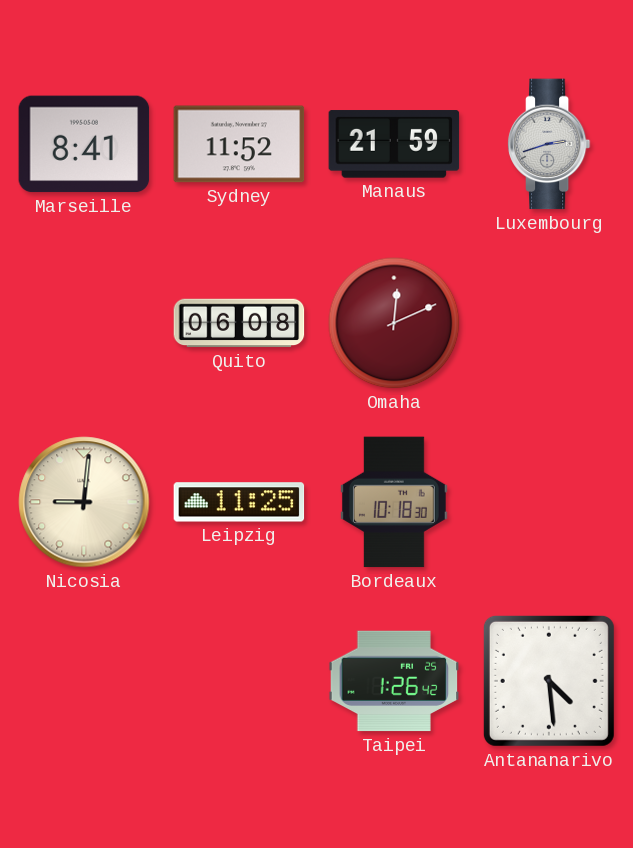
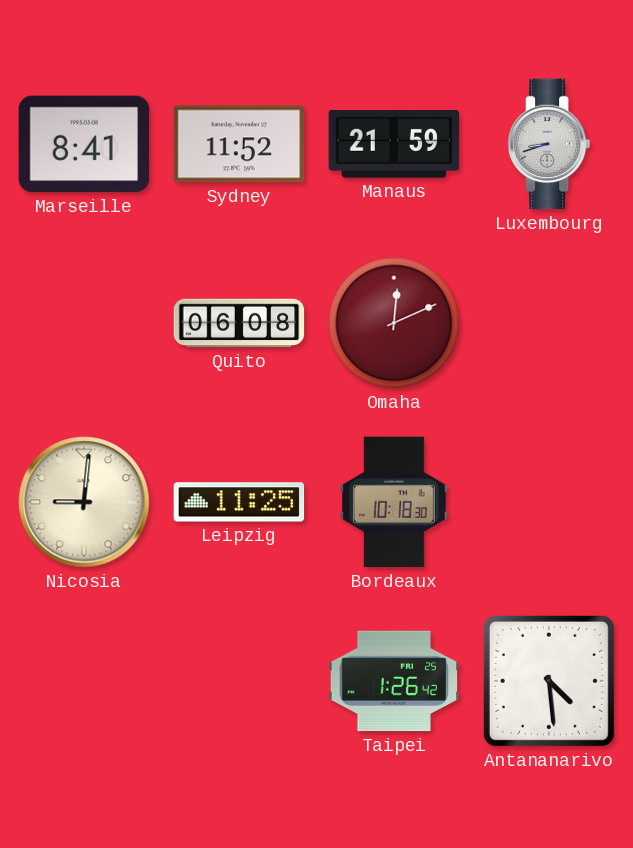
Luxembourg: 2:42 -> 8:42
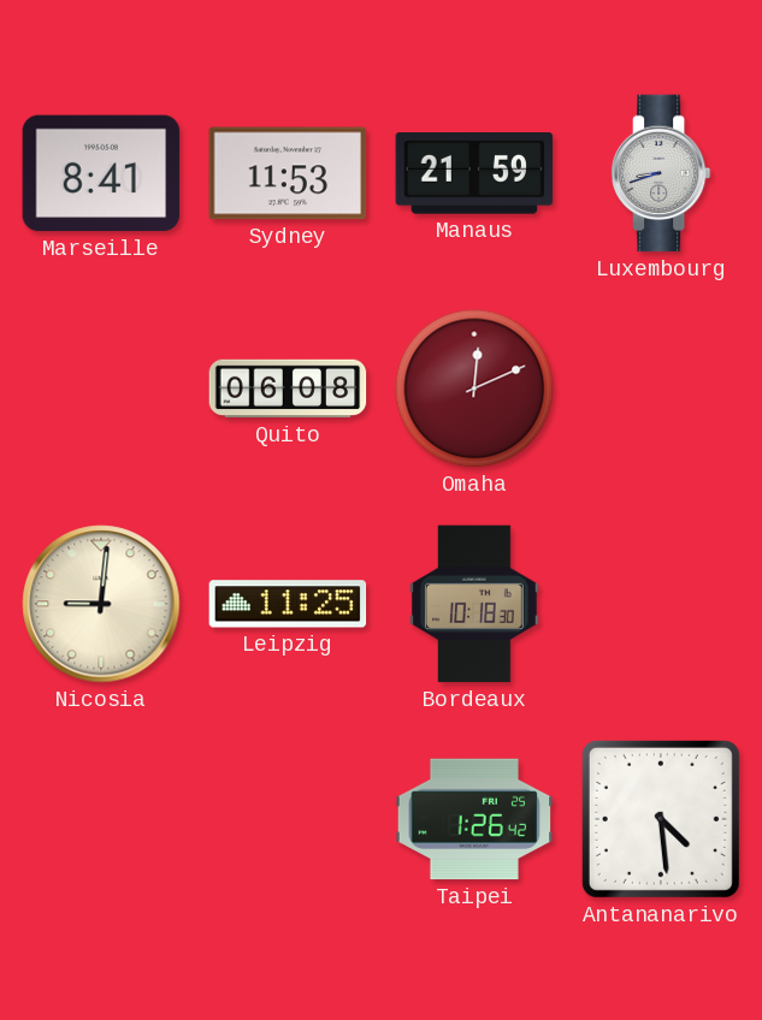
Sydney: 11:52 -> 11:53
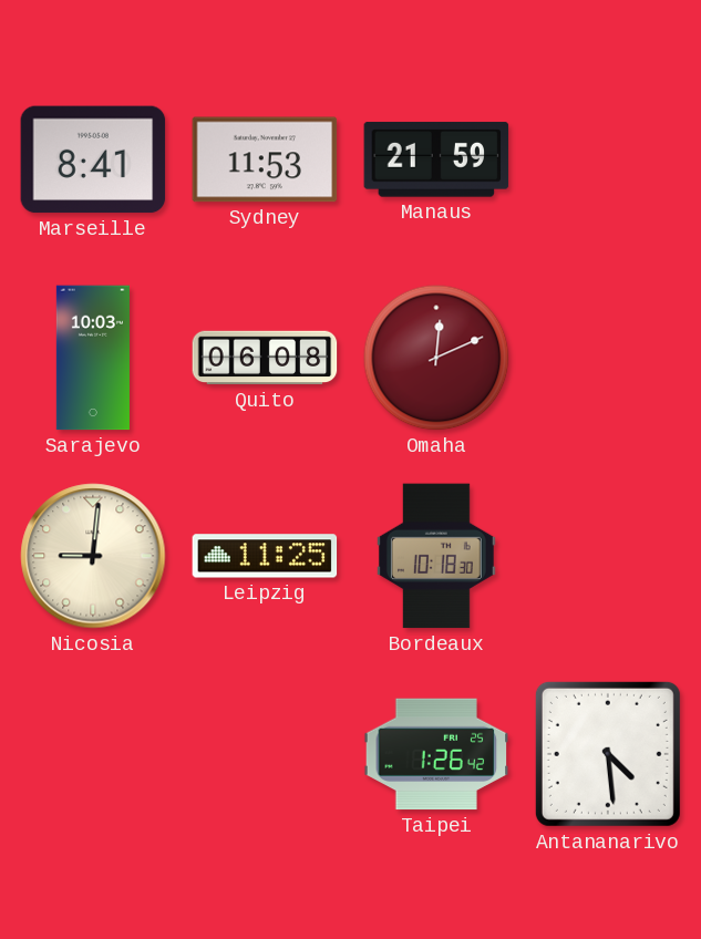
Luxembourg: 8:42 -> none
Sarajevo: none -> 10:03
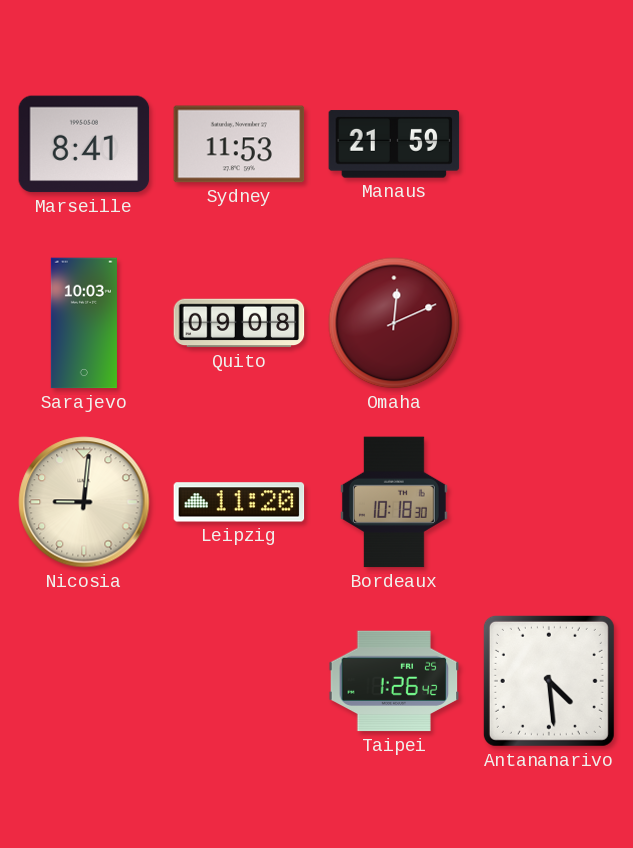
Quito: 06:08 -> 09:08
Leipzig: 11:25 -> 11:20
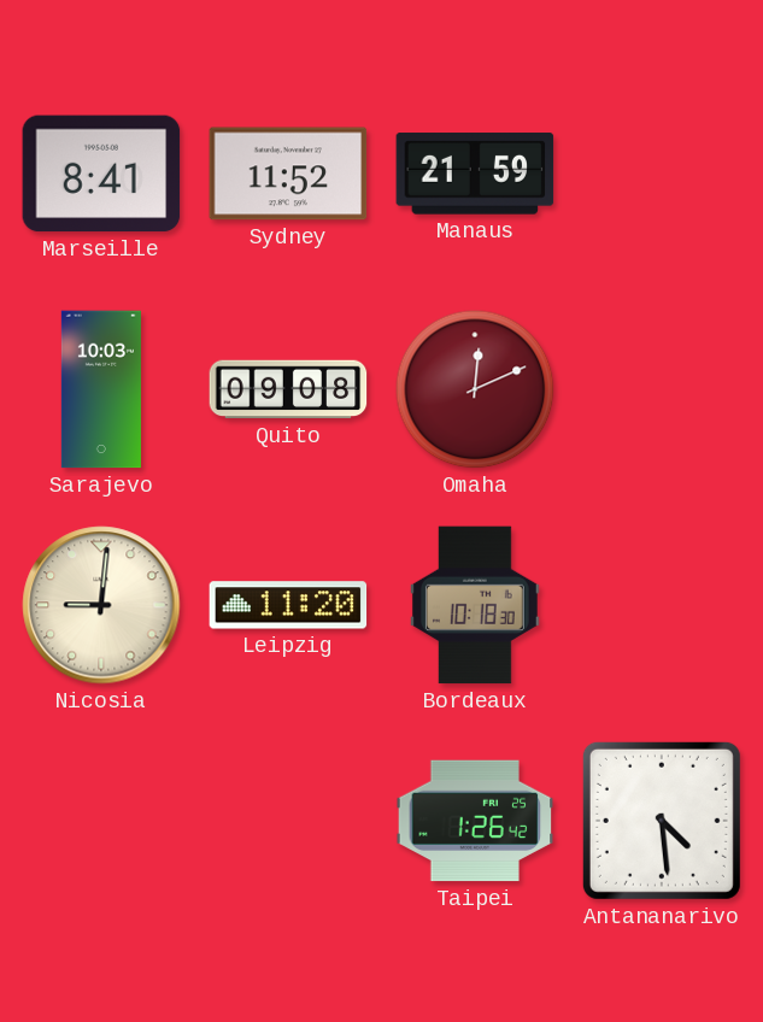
Sydney: 11:53 -> 11:52
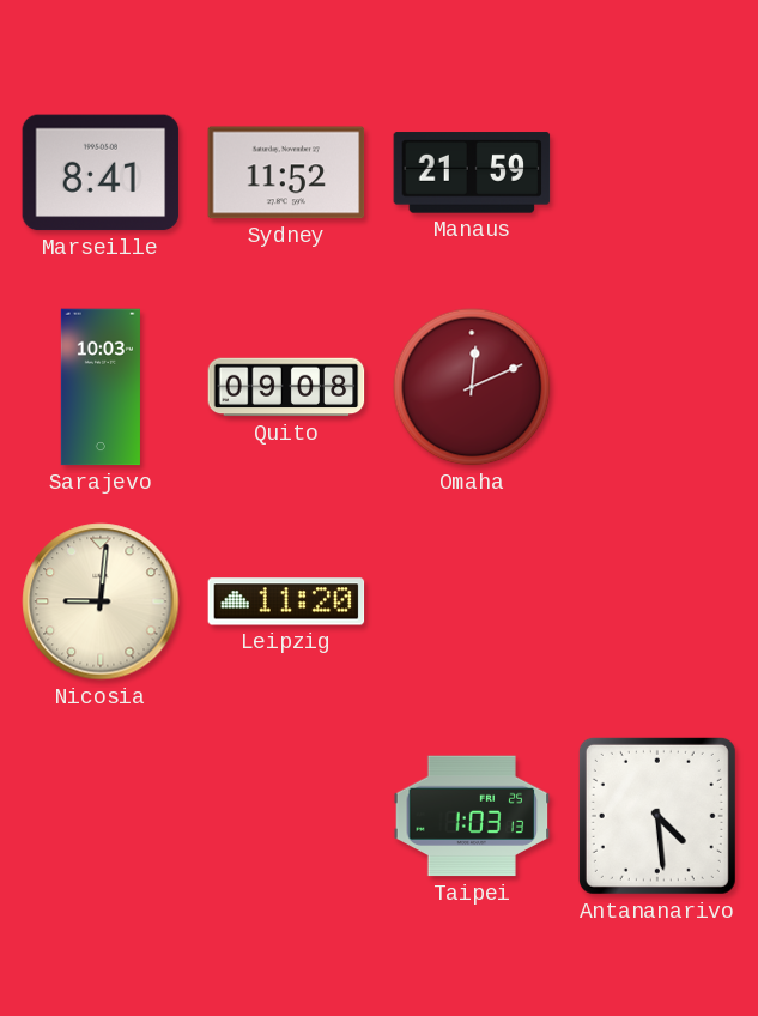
Bordeaux: 10:18 -> none
Taipei: 1:26 -> 1:03
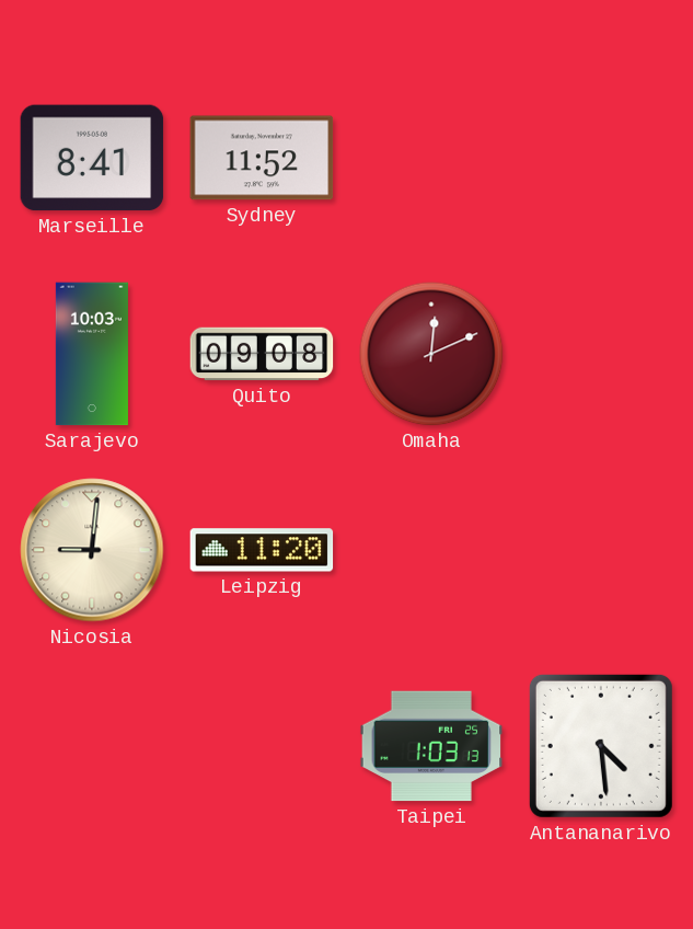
Manaus: 21:59 -> none
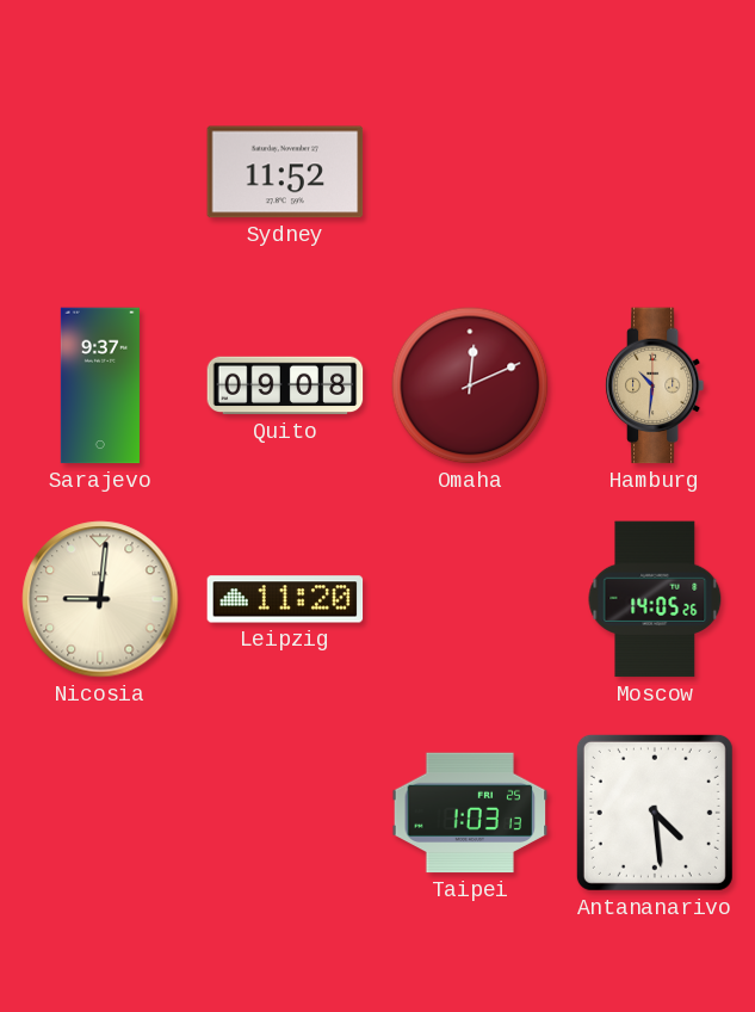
Marseille: 8:41 -> none
Sarajevo: 10:03 -> 9:37
Hamburg: none -> 10:31
Moscow: none -> 14:05
